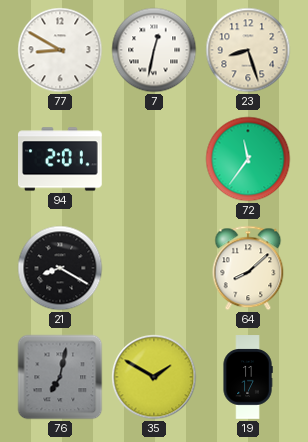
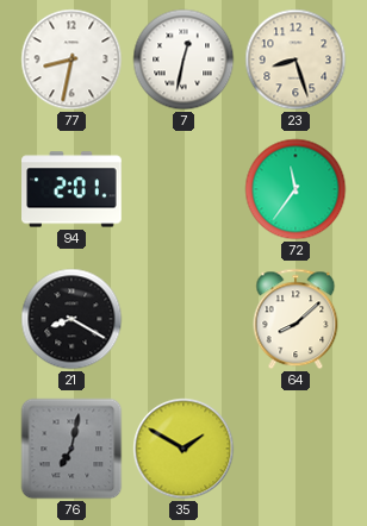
77: 8:50 -> 8:32
19: 11:17 -> none
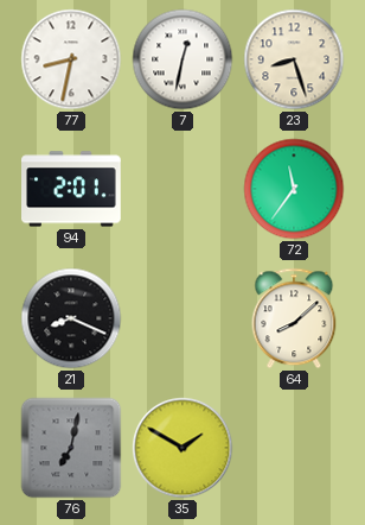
21: 8:20 -> 8:19
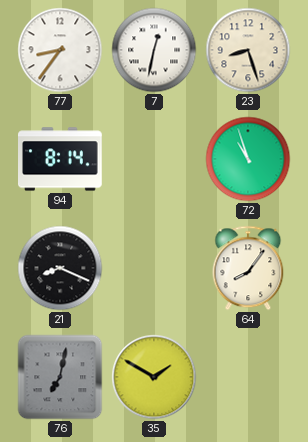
77: 8:32 -> 8:36
94: 2:01 -> 8:14
72: 11:36 -> 10:57
64: 8:08 -> 8:06
